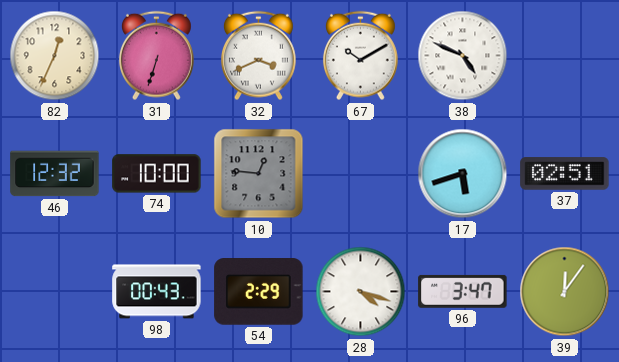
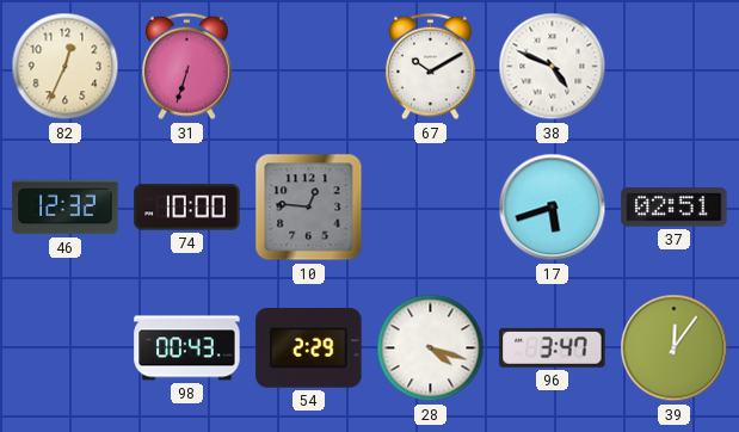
32: 3:41 -> none
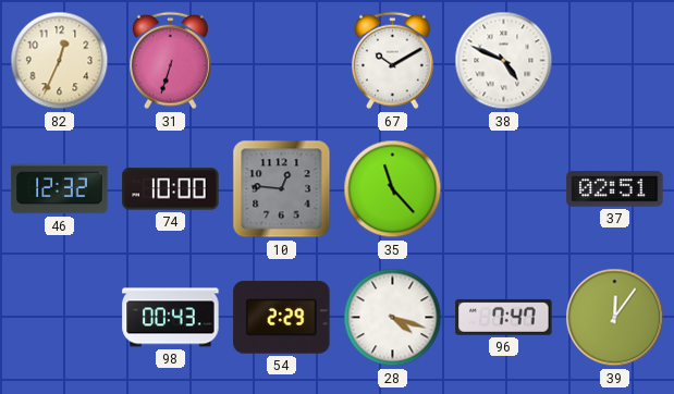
35: none -> 11:23
17: 5:42 -> none
96: 3:47 -> 7:47
